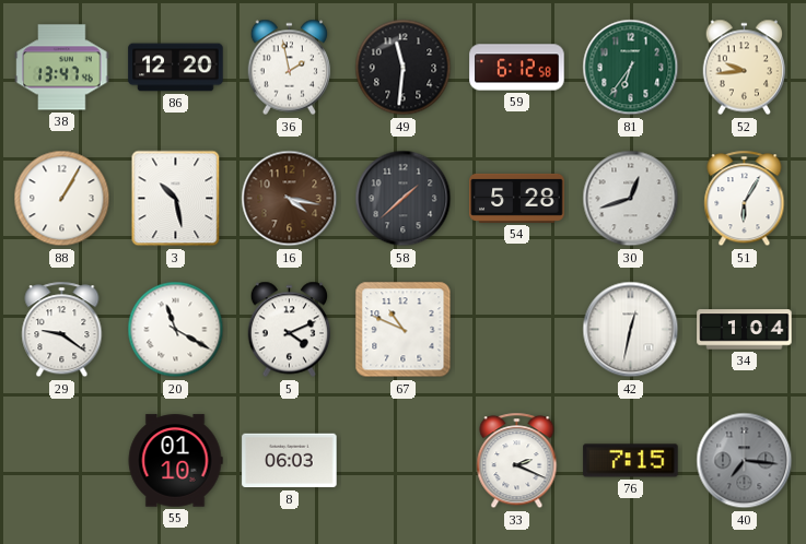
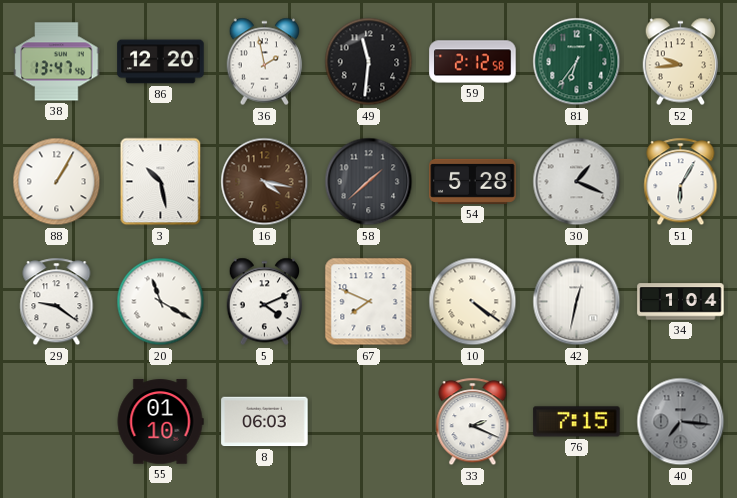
59: 6:12 -> 2:12
30: 12:42 -> 1:19
67: 10:49 -> 7:49
10: none -> 4:21
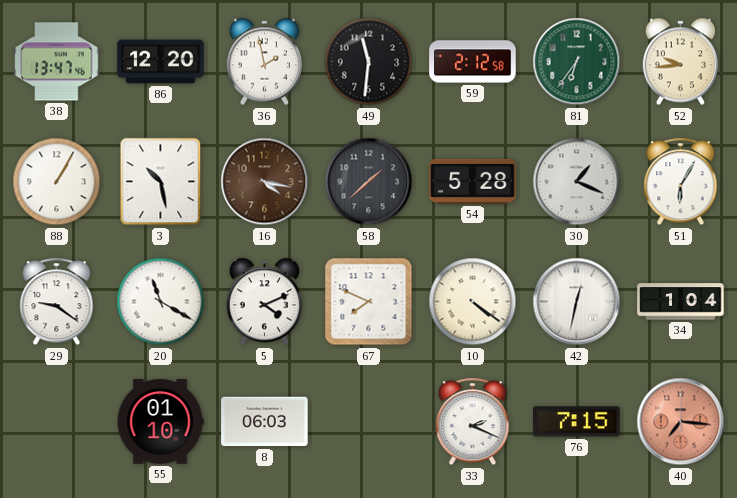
40 dial: grey -> salmon
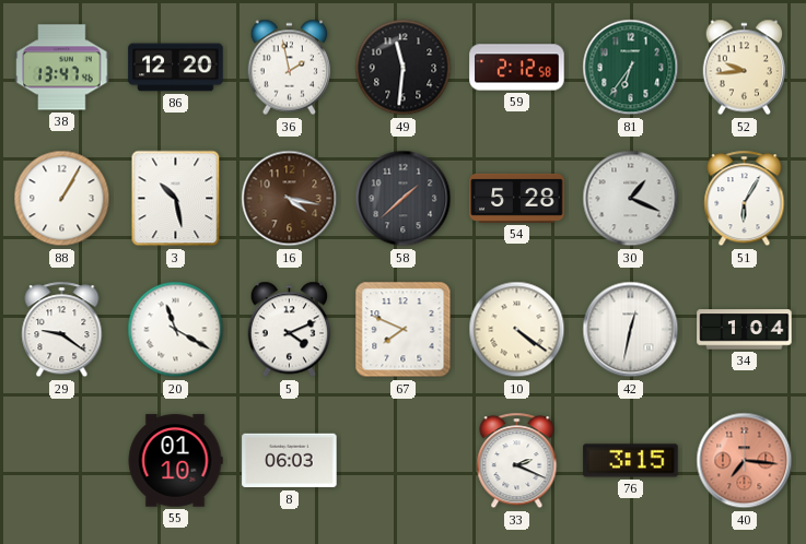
76: 7:15 -> 3:15
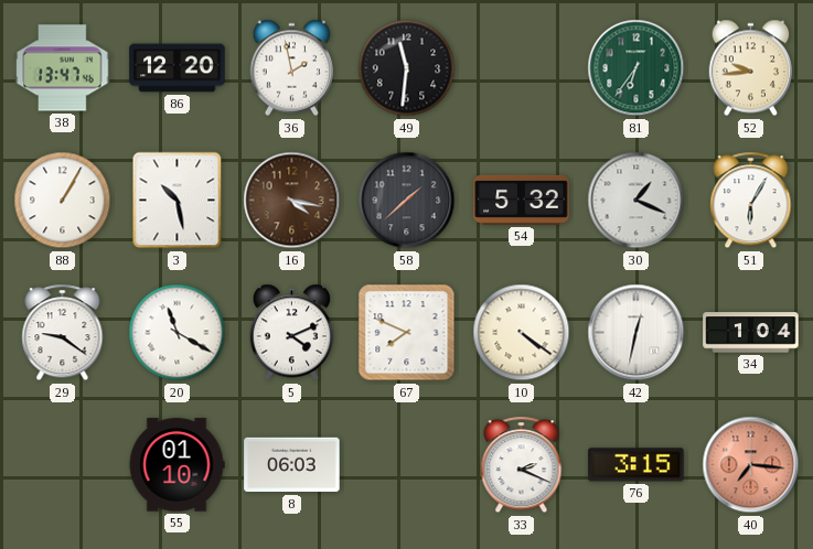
59: 2:12 -> none
54: 5:28 -> 5:32
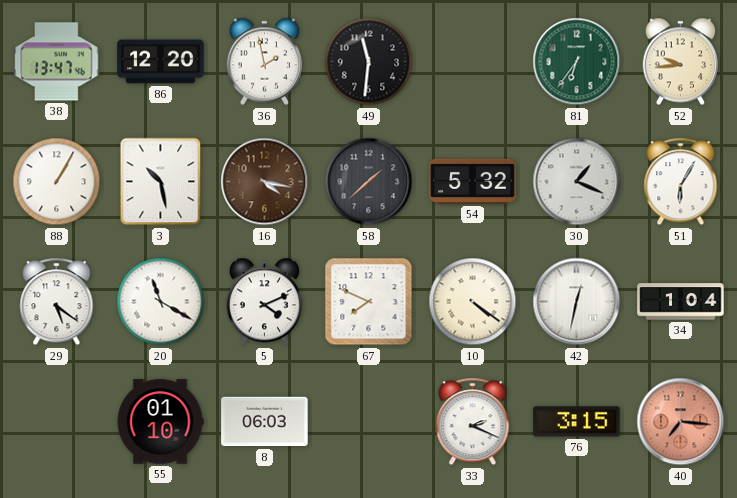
29: 9:21 -> 5:21
